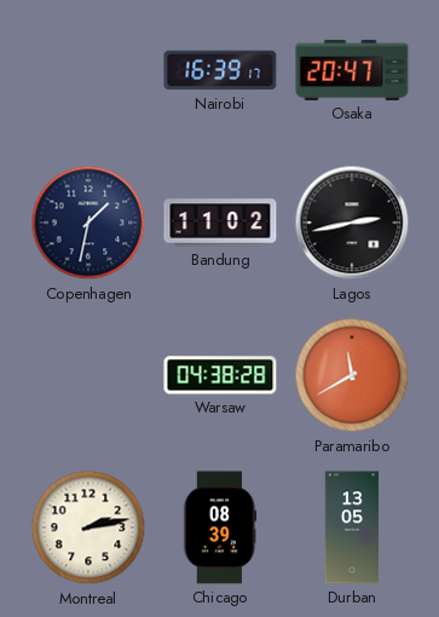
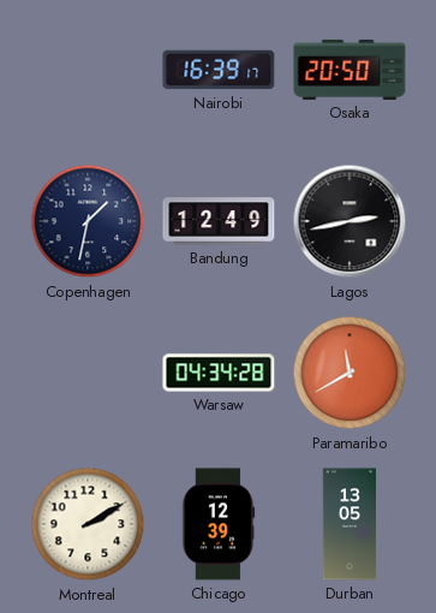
Osaka: 20:47 -> 20:50
Bandung: 11:02 -> 12:49
Warsaw: 04:38 -> 04:34
Montreal: 2:13 -> 2:10
Chicago: 08:39 -> 12:39
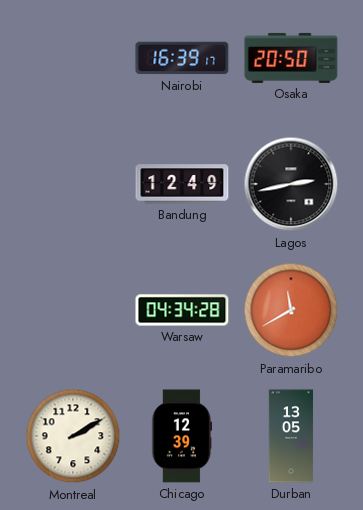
Copenhagen: 1:32 -> none
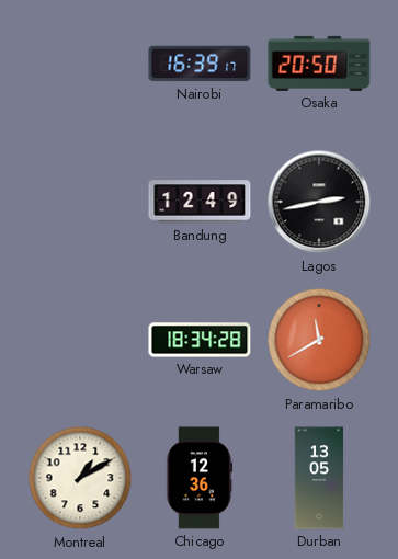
Warsaw: 04:34 -> 18:34
Montreal: 2:10 -> 1:10
Chicago: 12:39 -> 12:36
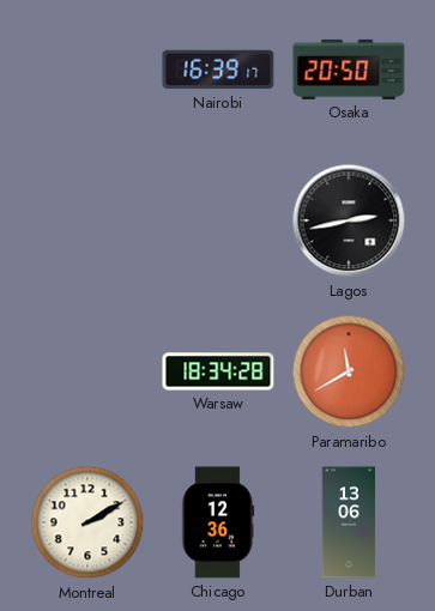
Bandung: 12:49 -> none
Montreal: 1:10 -> 2:10
Durban: 13:05 -> 13:06
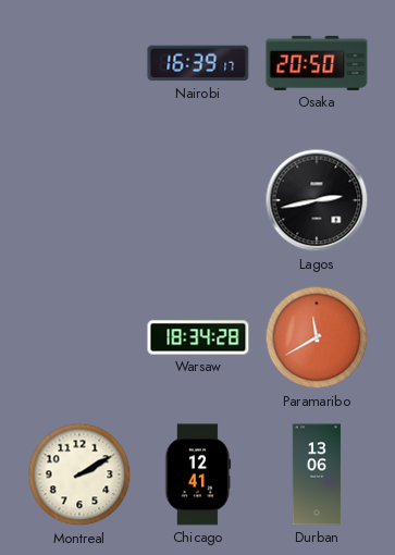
Chicago: 12:36 -> 12:41
